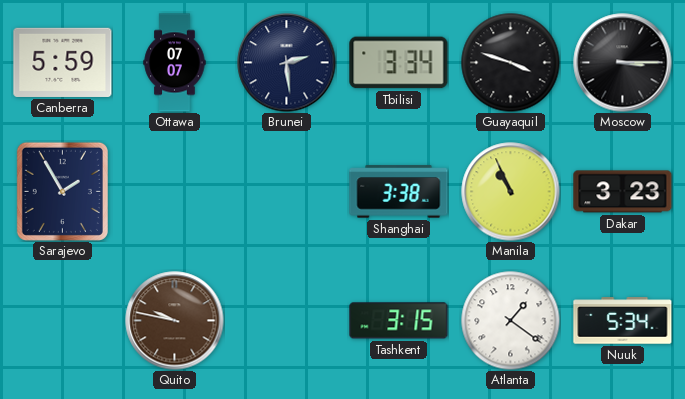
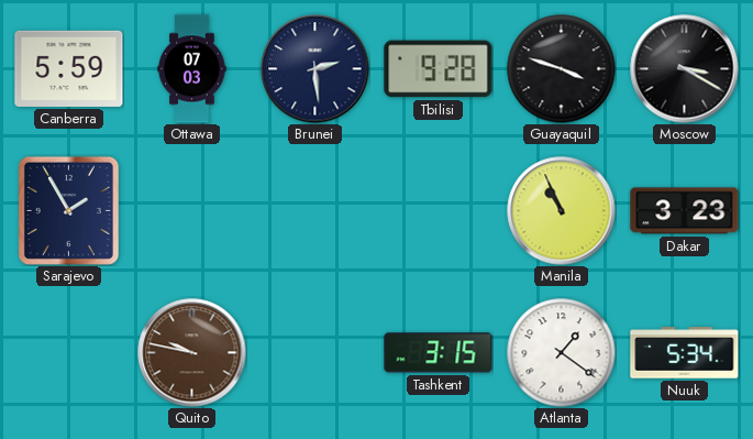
Ottawa: 07:07 -> 07:03
Tbilisi: 3:34 -> 9:28
Moscow: 3:15 -> 3:20
Shanghai: 3:38 -> none
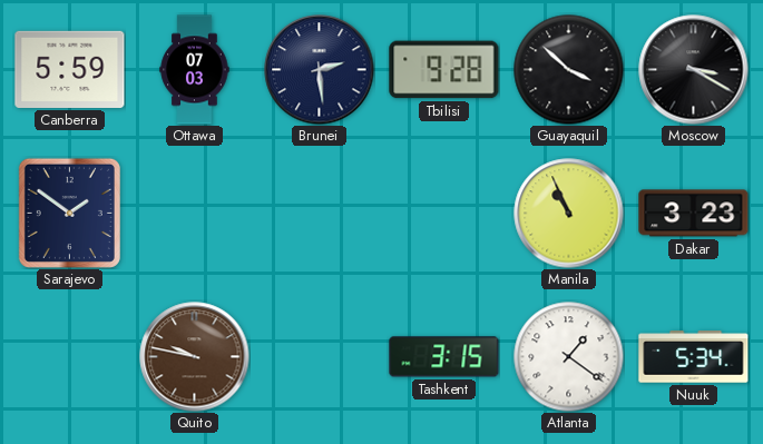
Guayaquil: 3:48 -> 3:52
Sarajevo: 1:55 -> 1:51
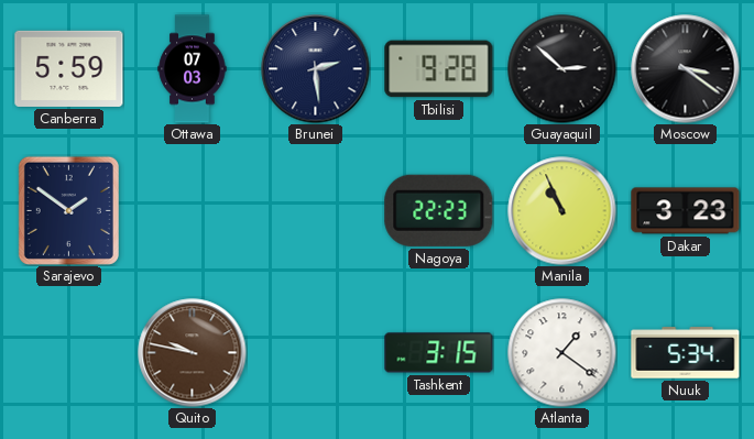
Guayaquil: 3:52 -> 2:52
Moscow: 3:20 -> 3:21
Nagoya: none -> 22:23
